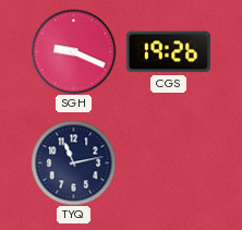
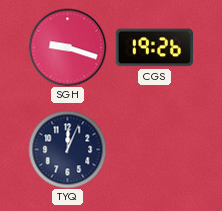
SGH: 9:19 -> 9:18
TYQ: 11:13 -> 12:04
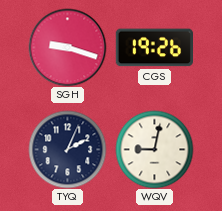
TYQ: 12:04 -> 2:04
WQV: none -> 9:02
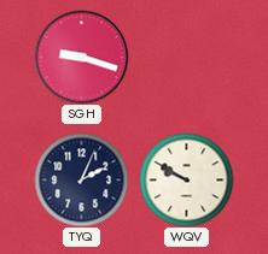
CGS: 19:26 -> none
WQV: 9:02 -> 9:50
